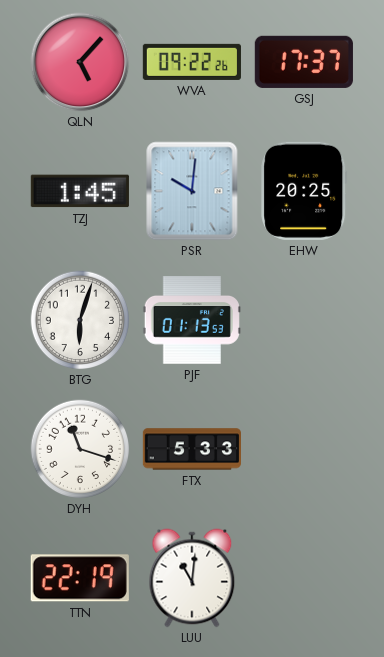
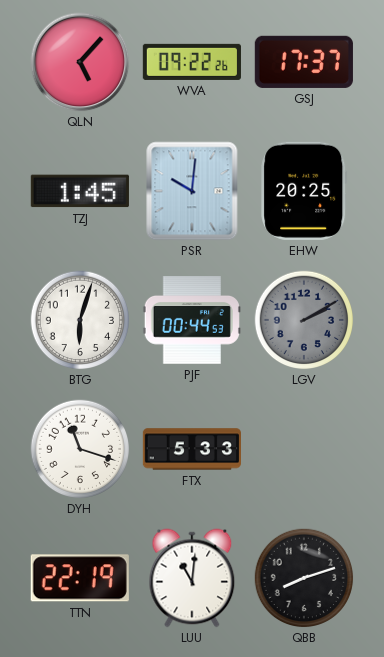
PJF: 01:13 -> 00:44
LGV: none -> 2:10
QBB: none -> 8:12
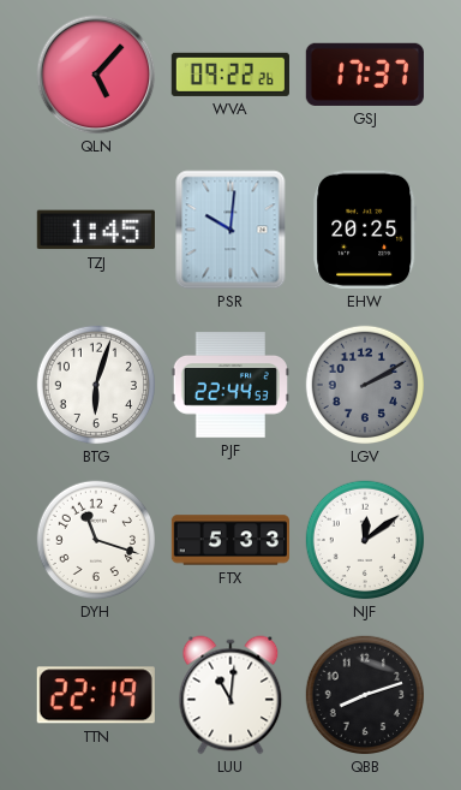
PJF: 00:44 -> 22:44
NJF: none -> 12:09
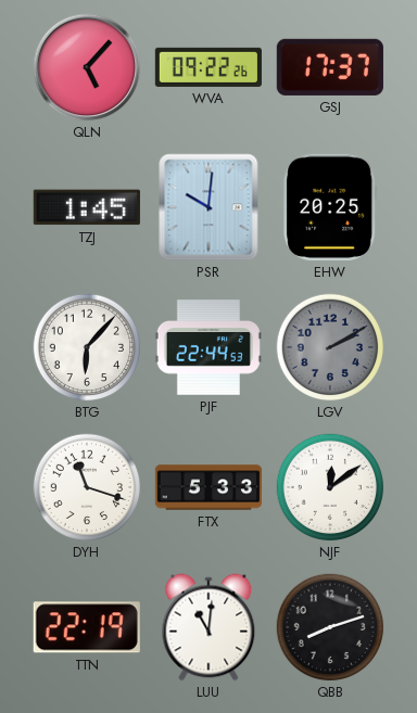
BTG: 6:03 -> 6:07
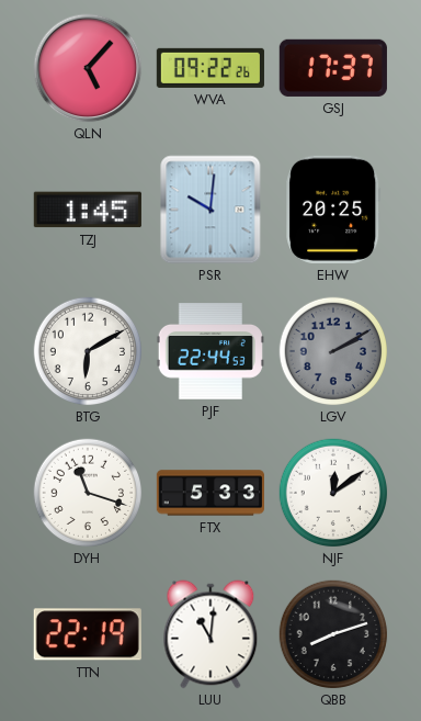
BTG: 6:07 -> 6:10
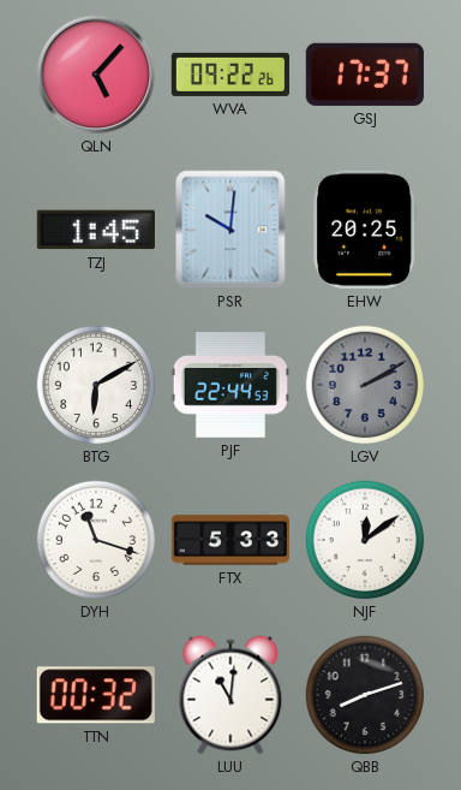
TTN: 22:19 -> 00:32
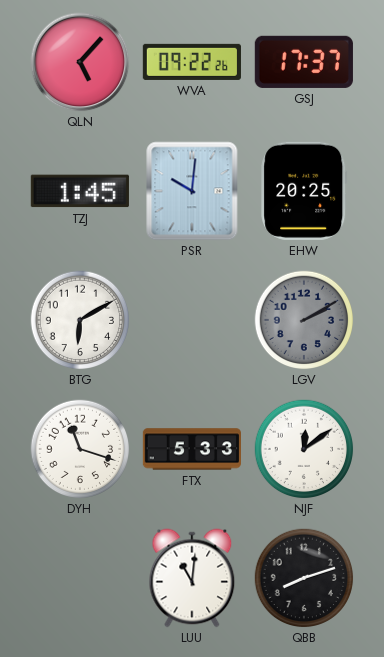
PJF: 22:44 -> none
TTN: 00:32 -> none
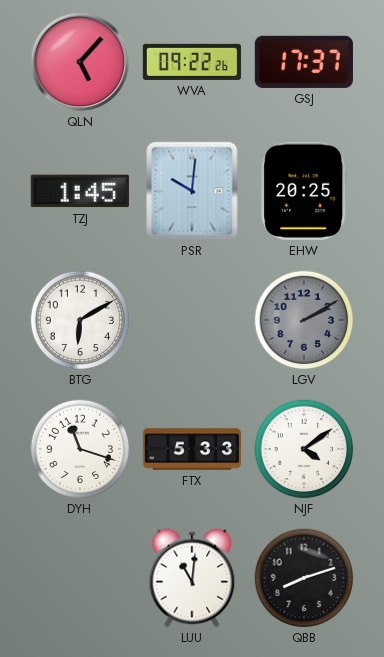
NJF: 12:09 -> 4:09
